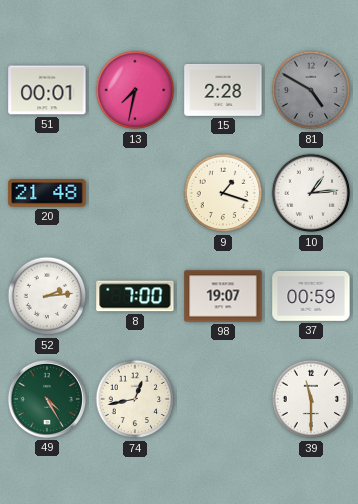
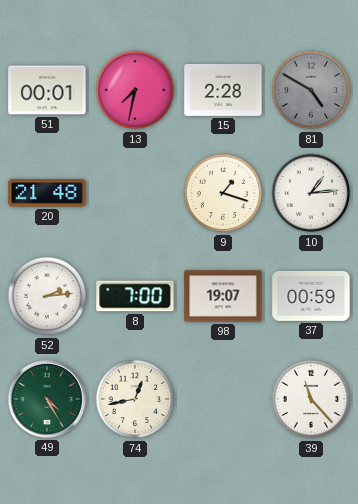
39: 11:30 -> 11:23
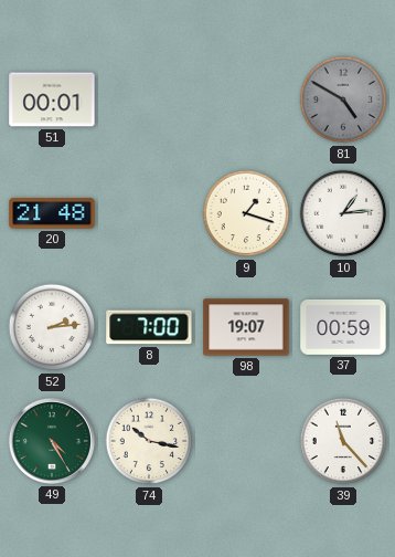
13: 7:32 -> none
15: 2:28 -> none
74: 12:43 -> 10:17
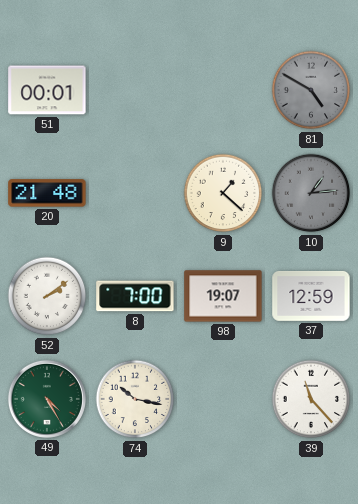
9: 1:18 -> 1:22
10 dial: white -> grey
52: 2:14 -> 2:09
37: 00:59 -> 12:59
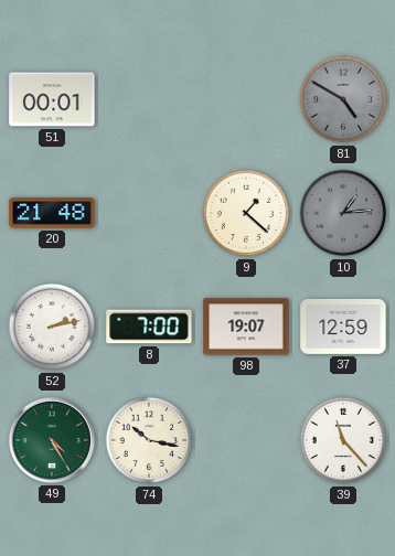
52: 2:09 -> 2:13
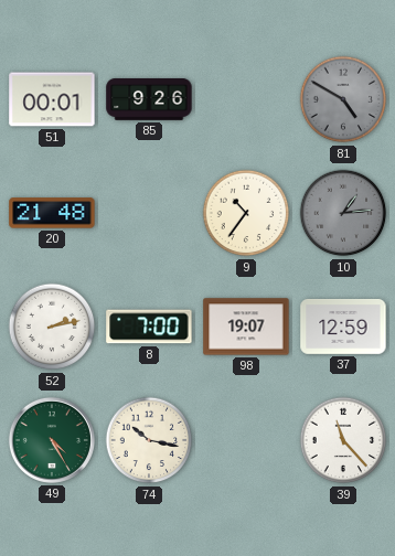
85: none -> 9:26
9: 1:22 -> 10:36
